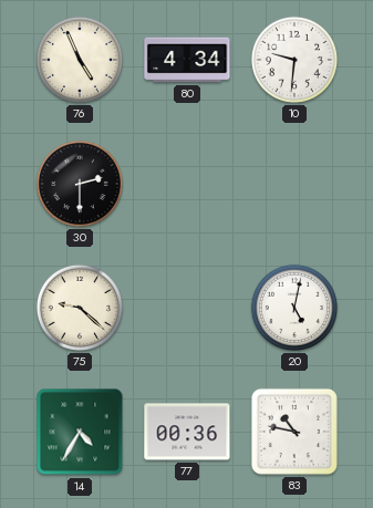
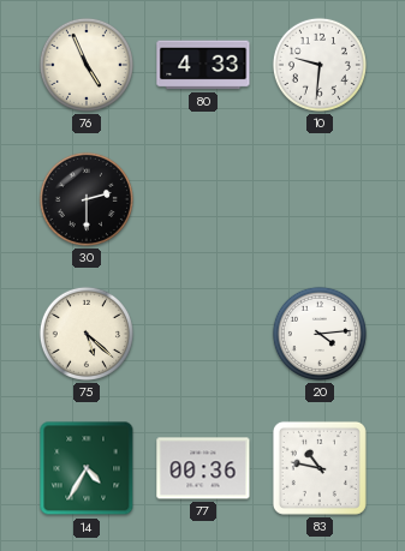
80: 4:34 -> 4:33
75: 9:22 -> 5:22
20: 5:02 -> 4:14
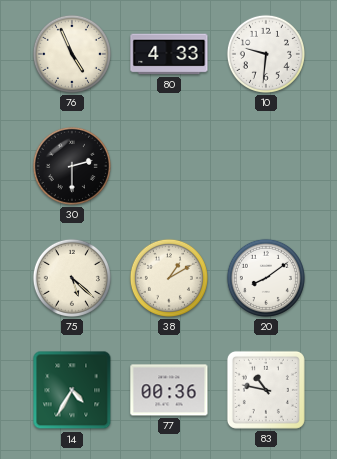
38: none -> 1:10
20: 4:14 -> 8:09
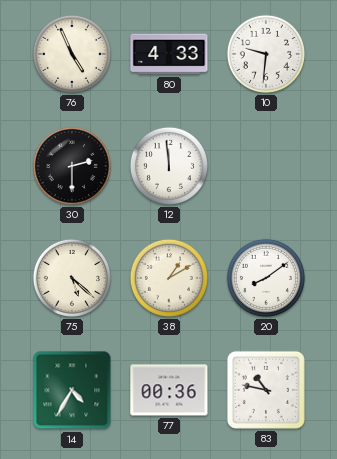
12: none -> 11:59
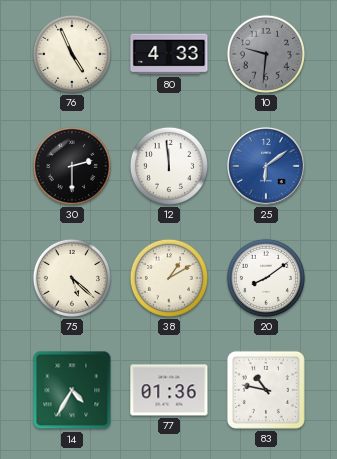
10 dial: white -> grey
25: none -> 6:09
77: 00:36 -> 01:36
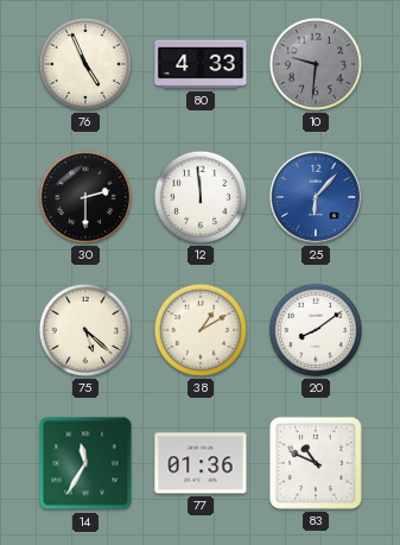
25: 6:09 -> 6:07
14: 4:35 -> 11:35
83: 10:47 -> 10:49
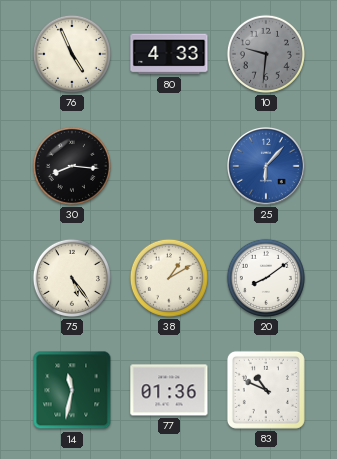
30: 2:30 -> 8:16
12: 11:59 -> none
75: 5:22 -> 5:24
14: 11:35 -> 11:32
